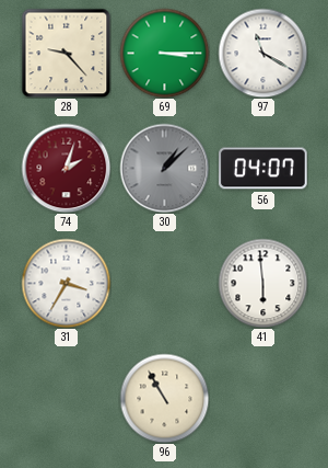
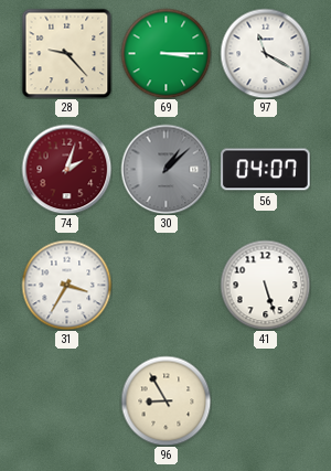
41: 5:59 -> 5:27
96: 10:55 -> 8:55
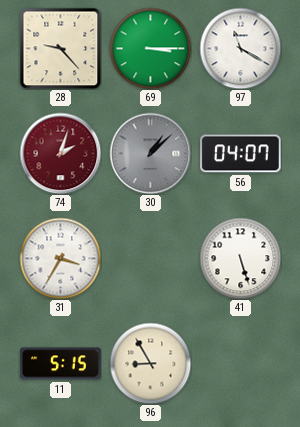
11: none -> 5:15
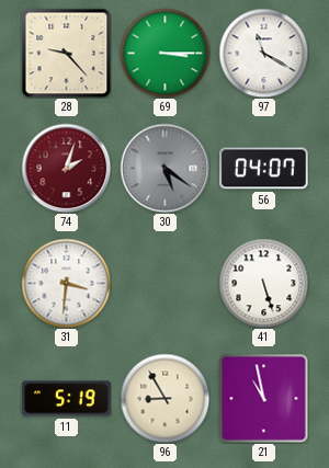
30: 1:08 -> 5:21
31: 3:35 -> 3:31
11: 5:15 -> 5:19
21: none -> 10:58
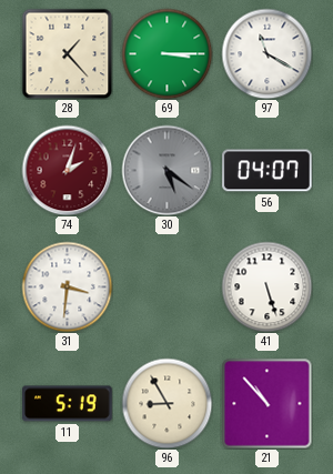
28: 9:23 -> 1:23
21: 10:58 -> 10:53
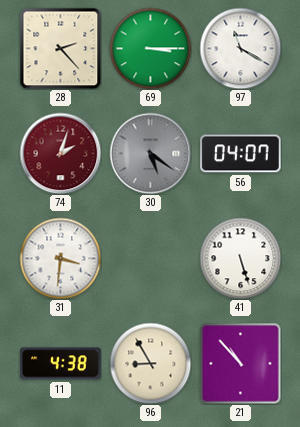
28: 1:23 -> 2:23
11: 5:19 -> 4:38
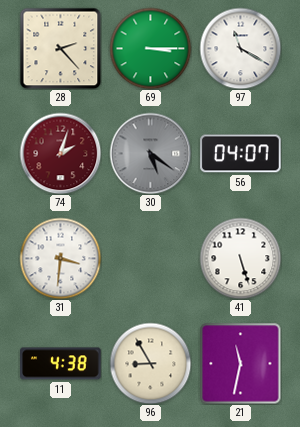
21: 10:53 -> 11:32
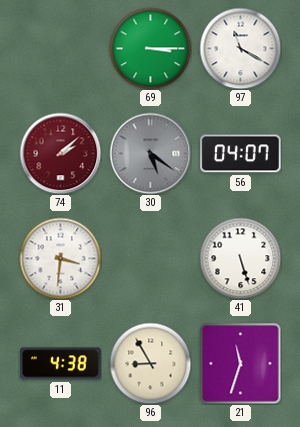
28: 2:23 -> none
74: 2:03 -> 2:08
21: 11:32 -> 11:33
